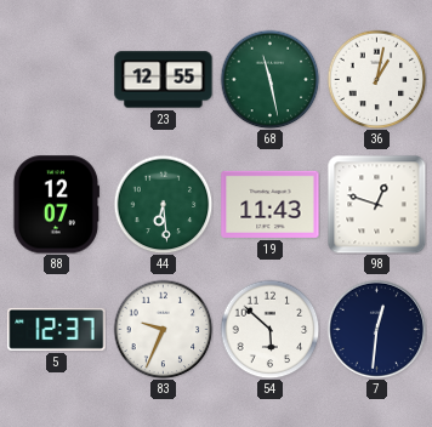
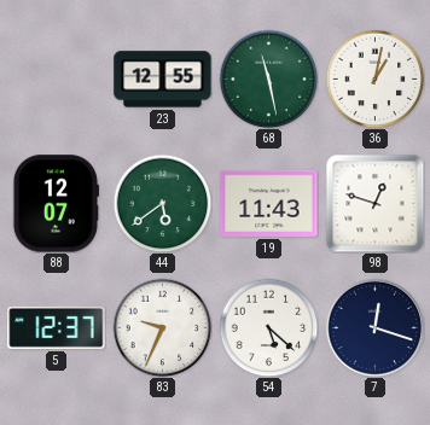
44: 6:29 -> 5:39
54: 5:52 -> 5:22
7: 12:31 -> 12:18
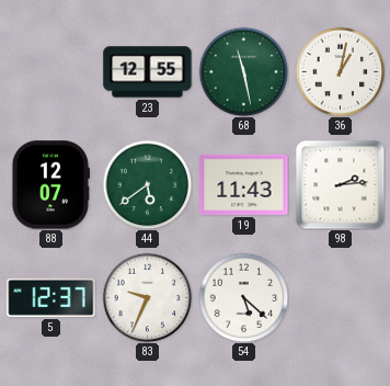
98: 12:48 -> 2:14
7: 12:18 -> none
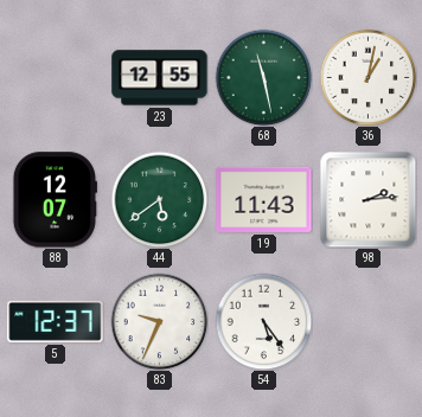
54: 5:22 -> 5:24
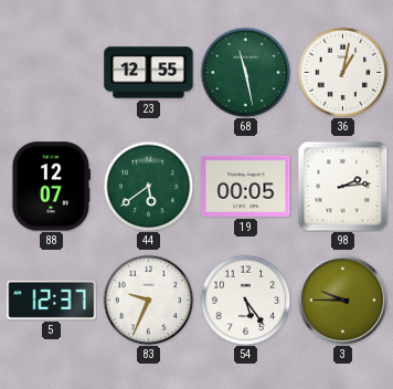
19: 11:43 -> 00:05
3: none -> 9:45
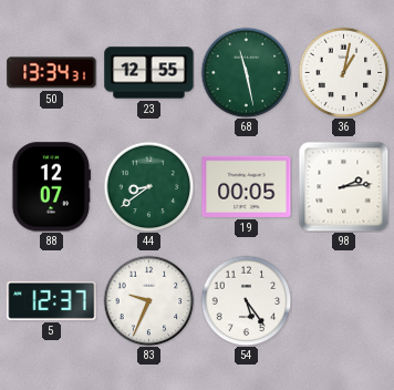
50: none -> 13:34
44: 5:39 -> 8:39
3: 9:45 -> none
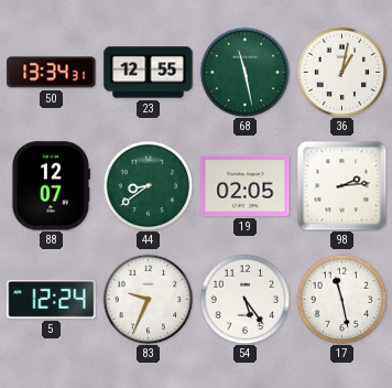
19: 00:05 -> 02:05
5: 12:37 -> 12:24
17: none -> 11:28
